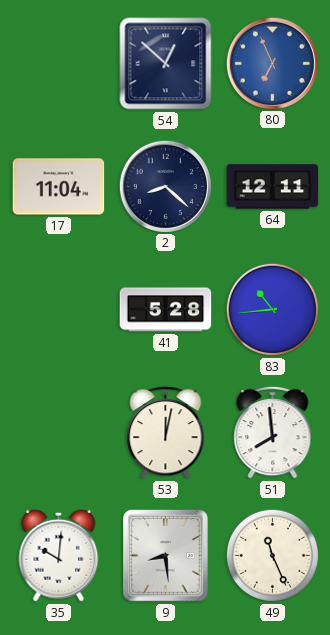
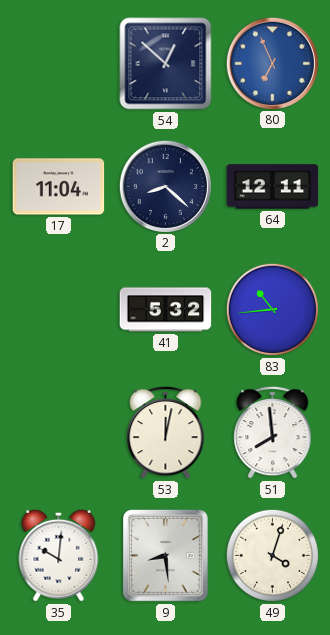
41: 5:28 -> 5:32
49: 11:26 -> 4:03
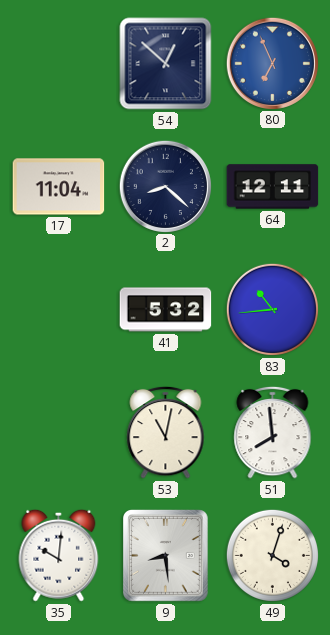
53: 12:02 -> 11:02
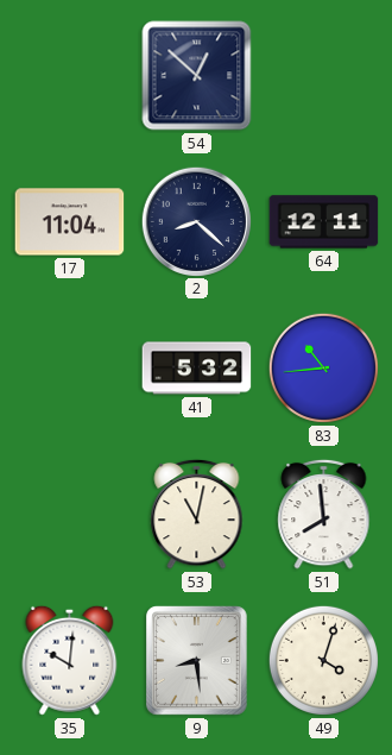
80: 6:56 -> none
